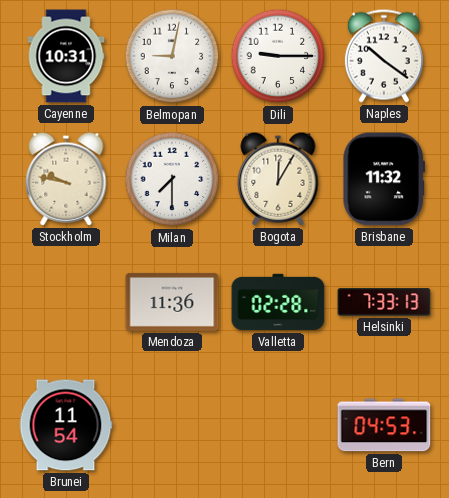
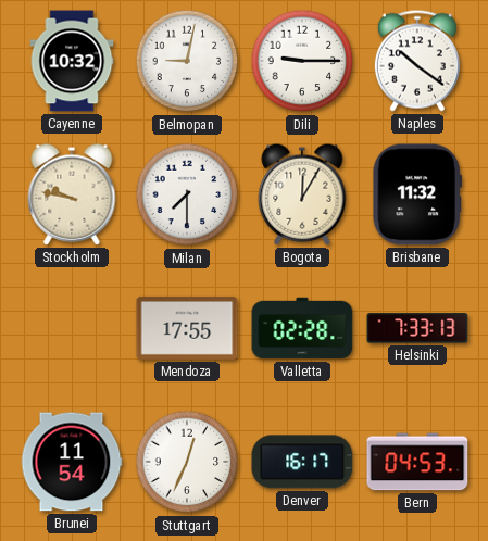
Cayenne: 10:31 -> 10:32
Mendoza: 11:36 -> 17:55
Stuttgart: none -> 12:34
Denver: none -> 16:17
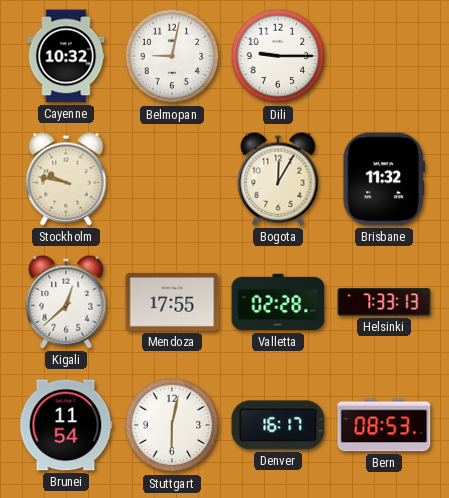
Naples: 10:21 -> none
Milan: 7:30 -> none
Kigali: none -> 12:38
Stuttgart: 12:34 -> 6:02
Bern: 04:53 -> 08:53
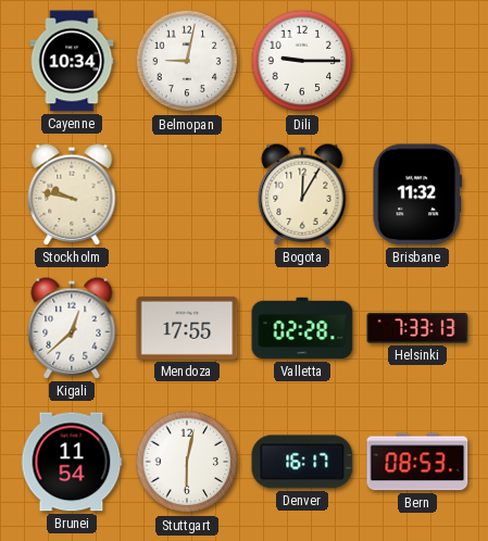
Cayenne: 10:32 -> 10:34
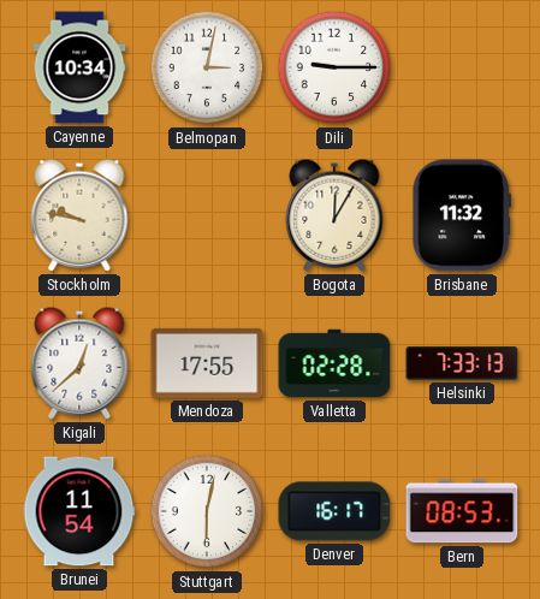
Belmopan: 9:02 -> 3:02
